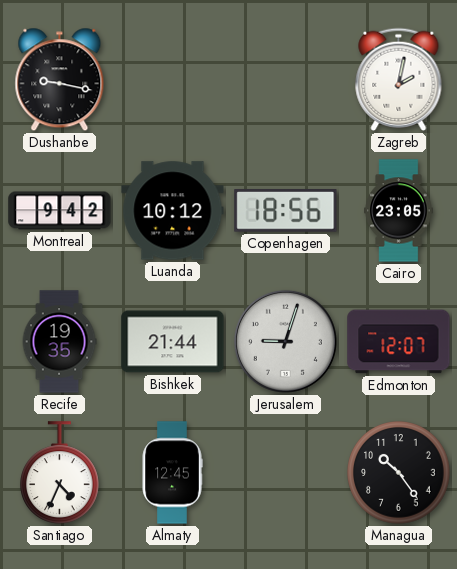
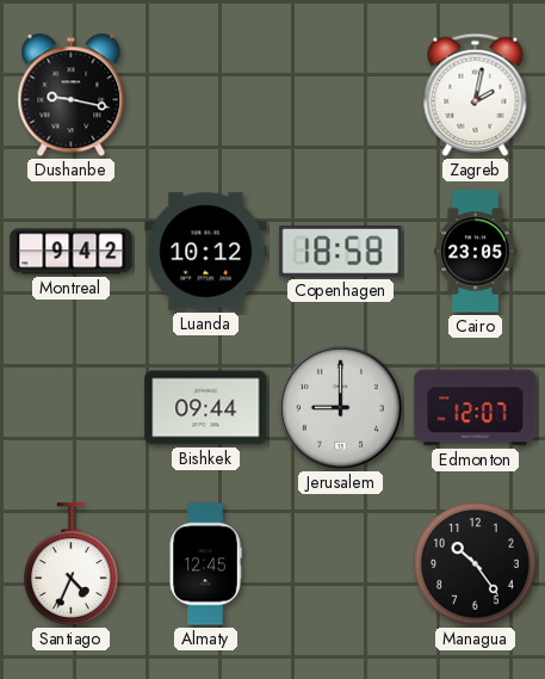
Copenhagen: 18:56 -> 18:58
Recife: 19:35 -> none
Bishkek: 21:44 -> 09:44
Jerusalem: 9:03 -> 9:00
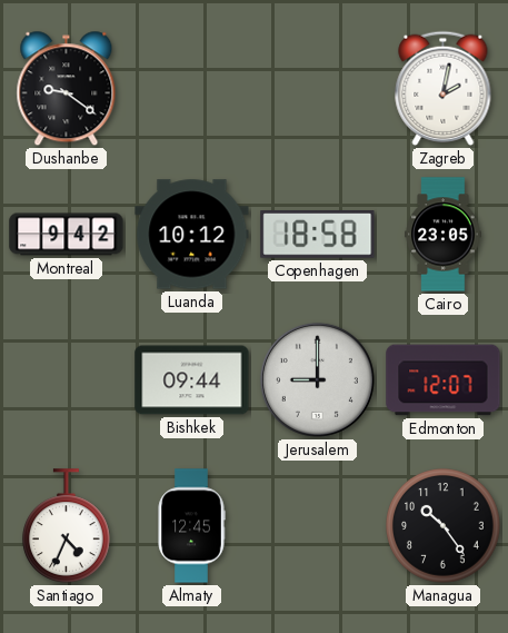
Dushanbe: 9:17 -> 9:21
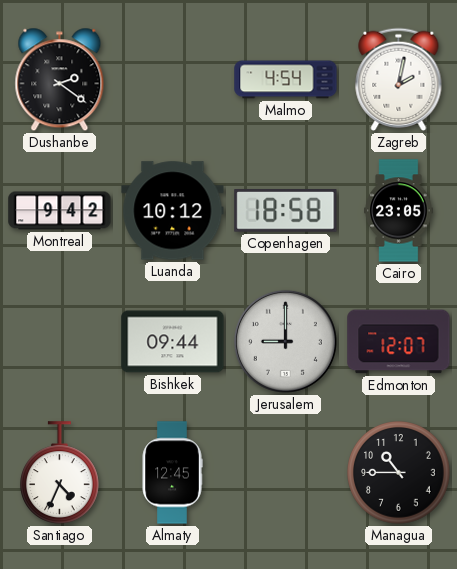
Dushanbe: 9:21 -> 2:21
Malmo: none -> 4:54
Managua: 10:24 -> 10:45
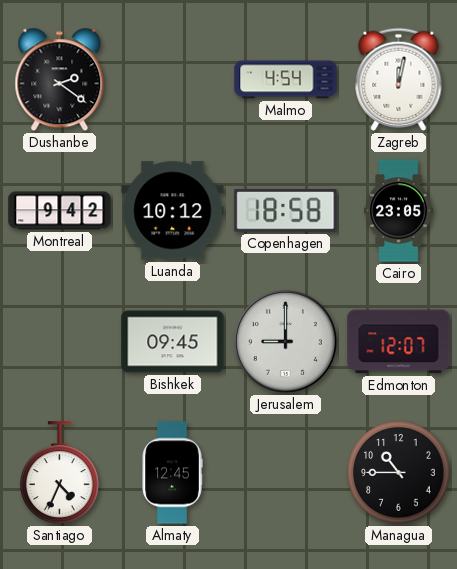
Zagreb: 2:02 -> 12:02
Bishkek: 09:44 -> 09:45
